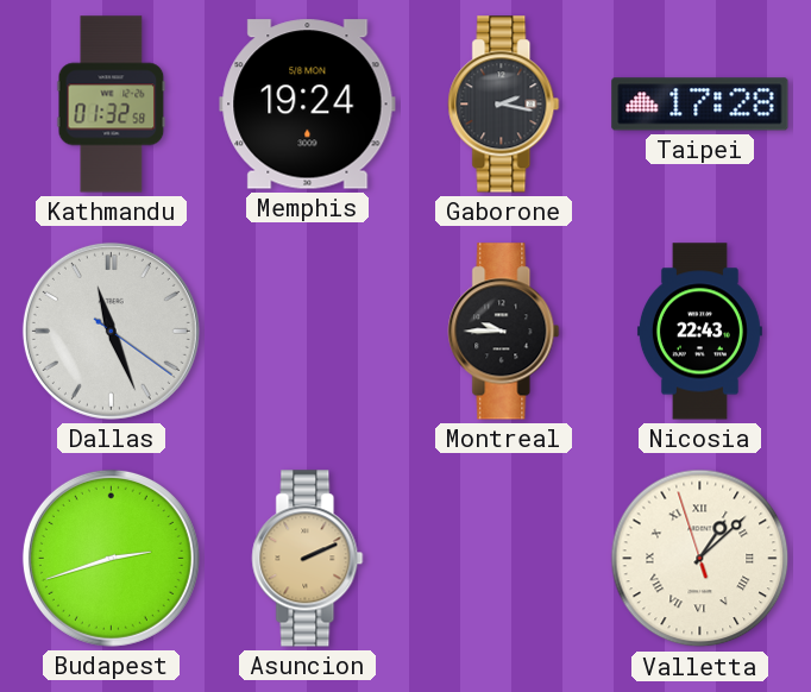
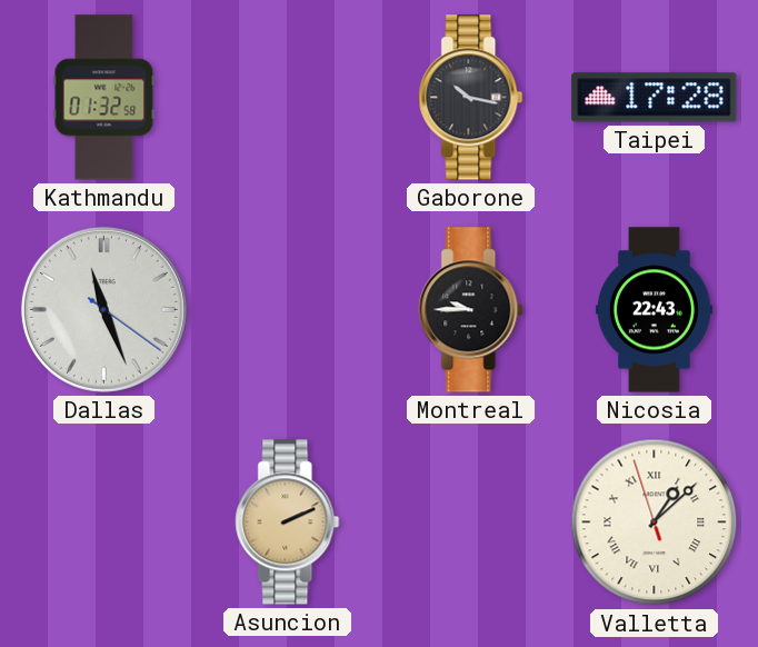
Memphis: 19:24 -> none
Gaborone: 2:17 -> 10:17
Budapest: 2:42 -> none
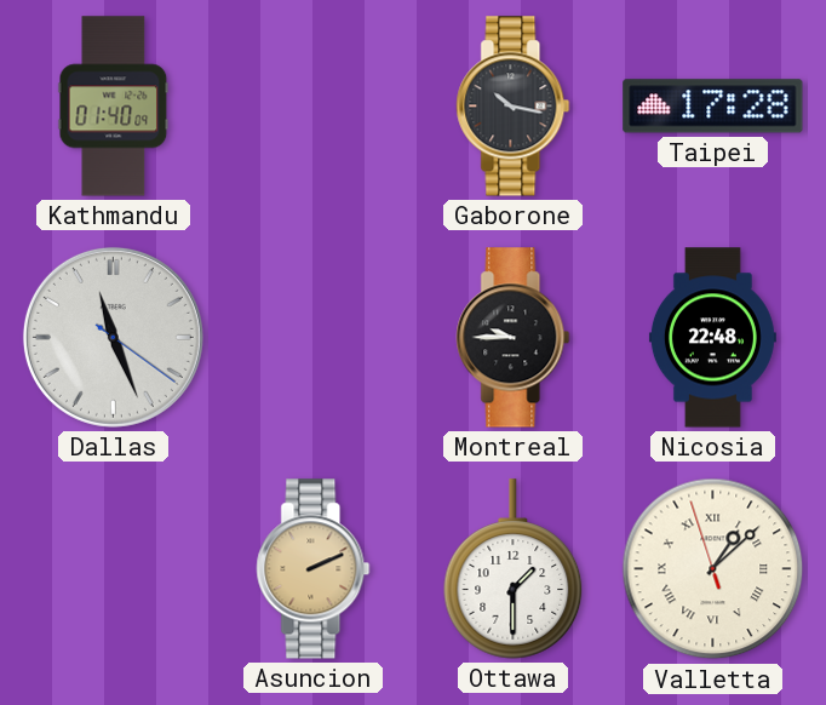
Kathmandu: 01:32 -> 01:40
Nicosia: 22:43 -> 22:48
Ottawa: none -> 1:30
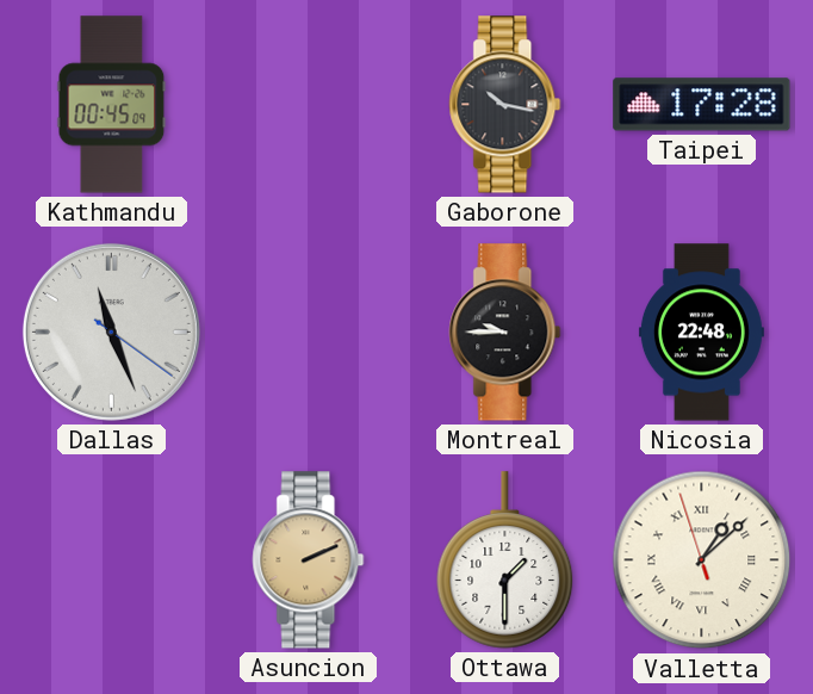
Kathmandu: 01:40 -> 00:45
